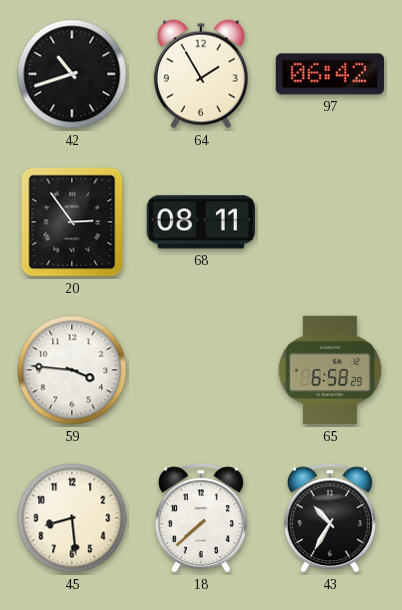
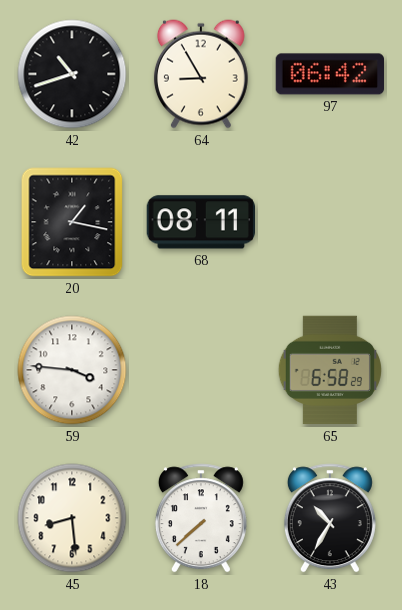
64: 1:55 -> 8:55
20: 2:54 -> 1:17
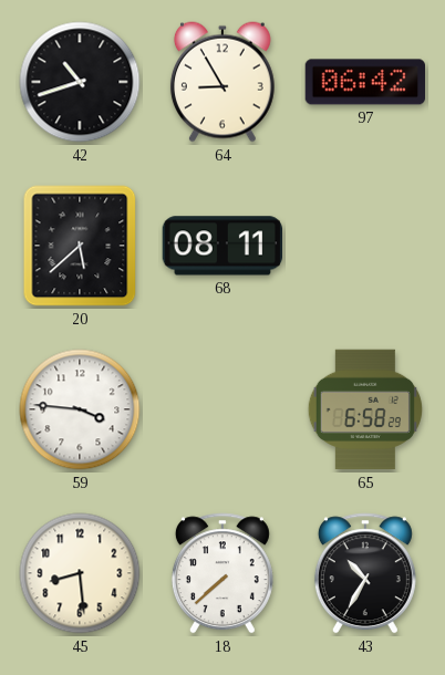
20: 1:17 -> 5:38
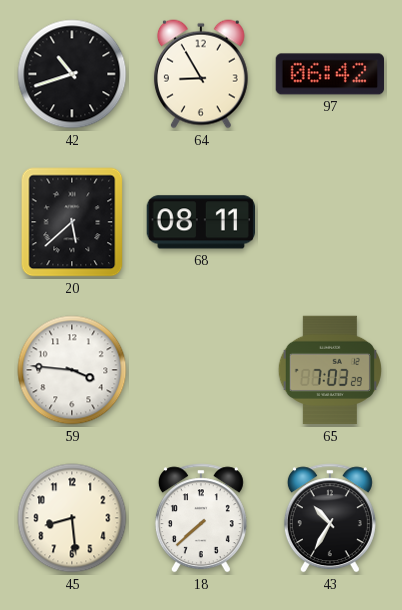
65: 6:58 -> 7:03
